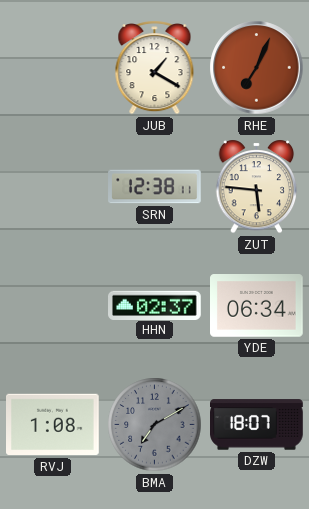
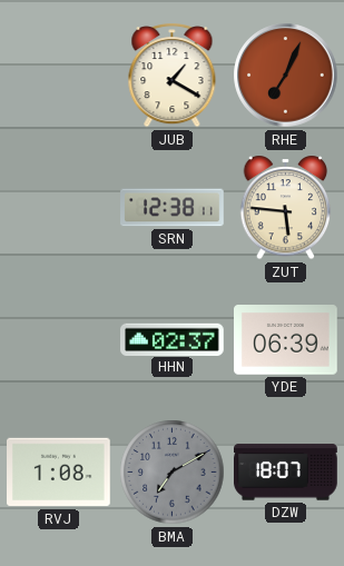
YDE: 06:34 -> 06:39
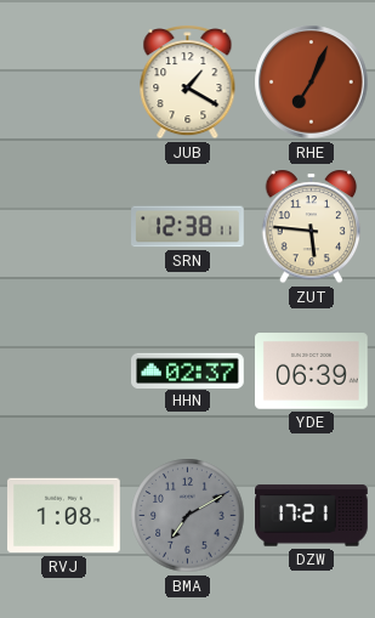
DZW: 18:07 -> 17:21
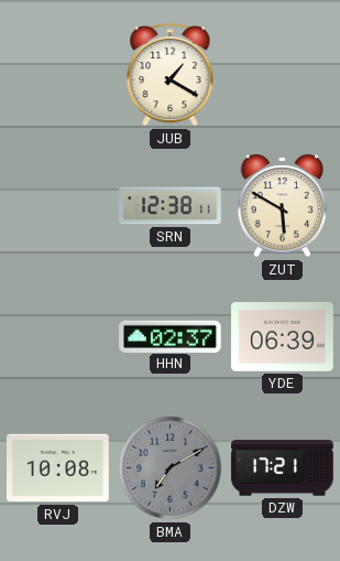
RHE: 7:04 -> none
ZUT: 5:46 -> 5:50
RVJ: 1:08 -> 10:08
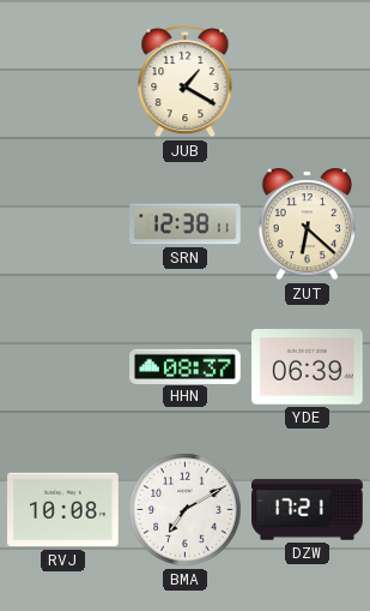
ZUT: 5:50 -> 6:22
HHN: 02:37 -> 08:37
BMA dial: grey -> white
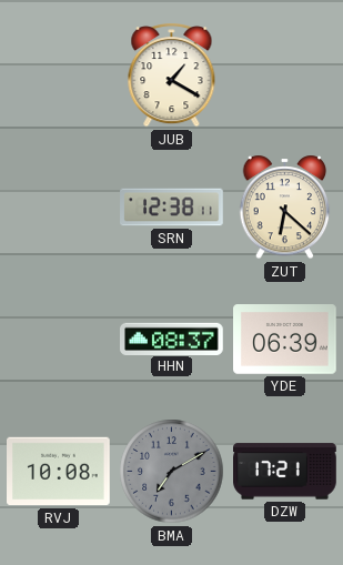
BMA dial: white -> grey
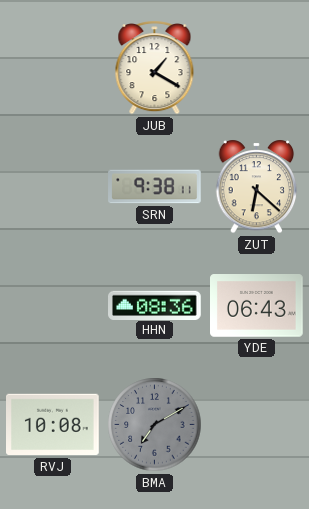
SRN: 12:38 -> 9:38
HHN: 08:37 -> 08:36
YDE: 06:39 -> 06:43
DZW: 17:21 -> none
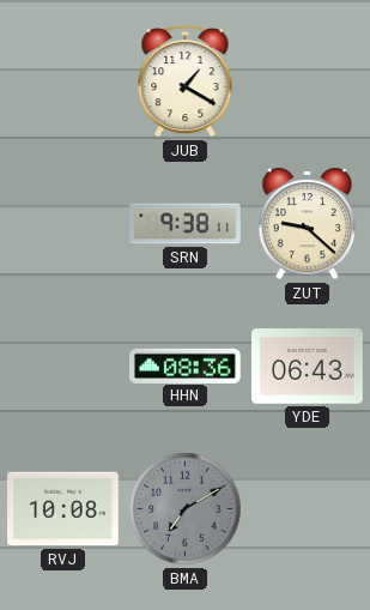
ZUT: 6:22 -> 9:22
